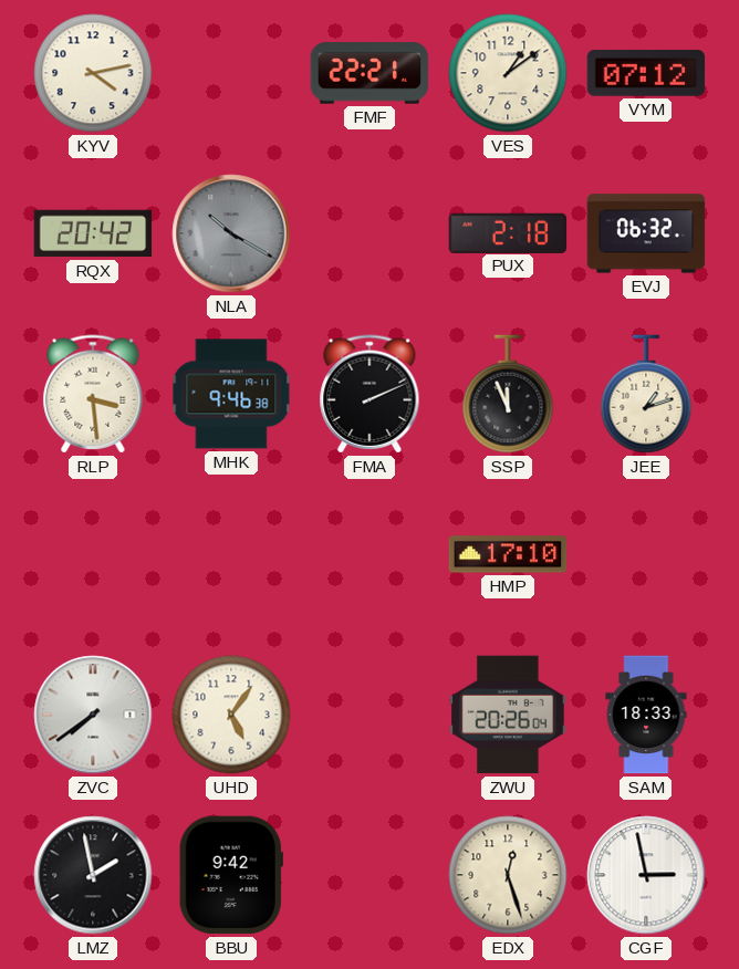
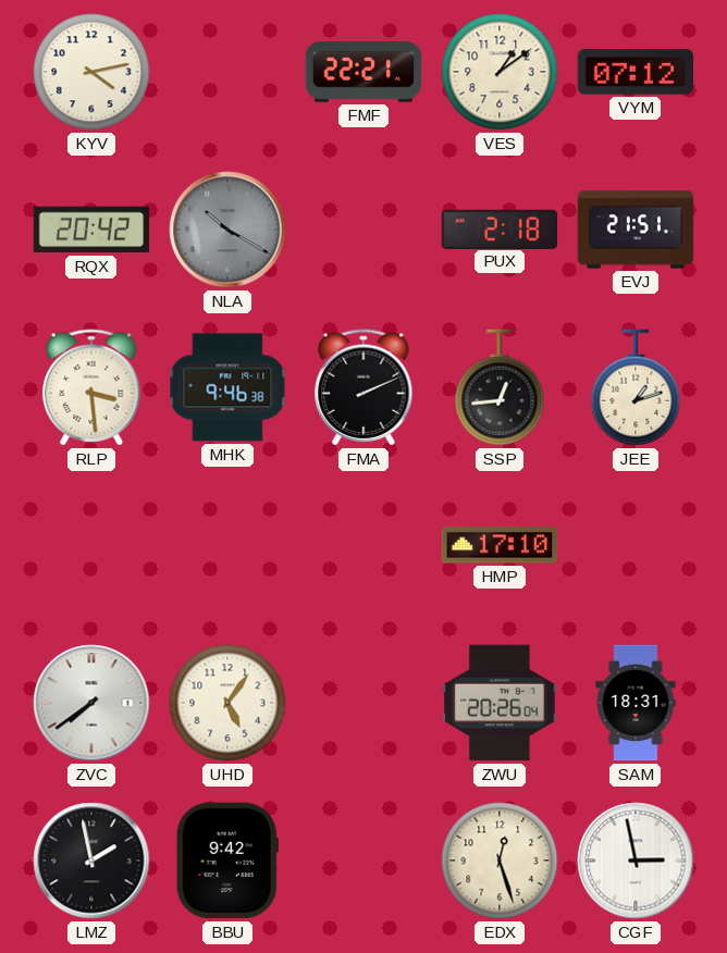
EVJ: 06:32 -> 21:51
SSP: 11:56 -> 12:44
SAM: 18:33 -> 18:31
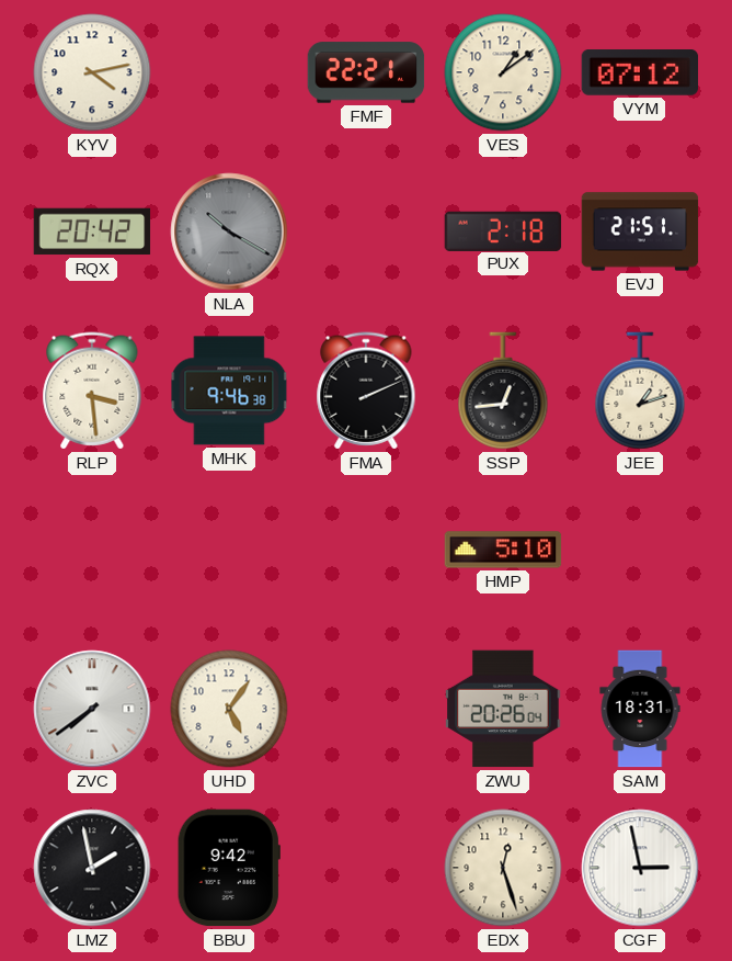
HMP: 17:10 -> 5:10
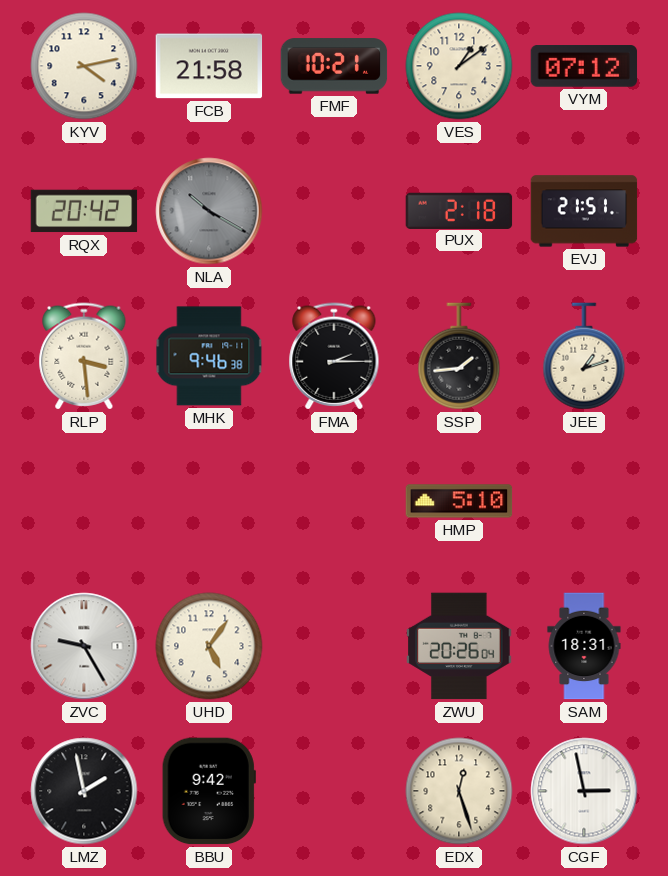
FCB: none -> 21:58
FMF: 22:21 -> 10:21
FMA: 2:11 -> 2:15
SSP: 12:44 -> 1:44
ZVC: 7:39 -> 9:25
